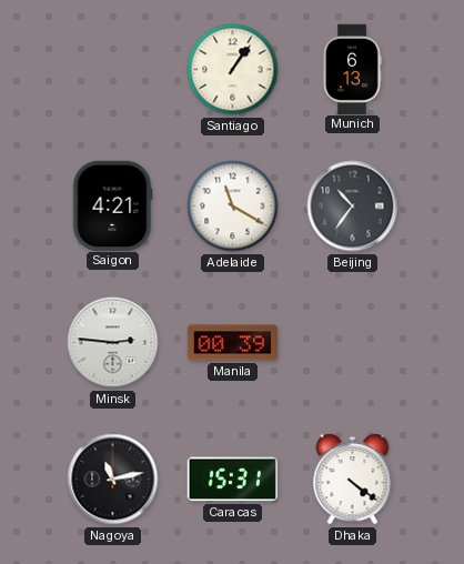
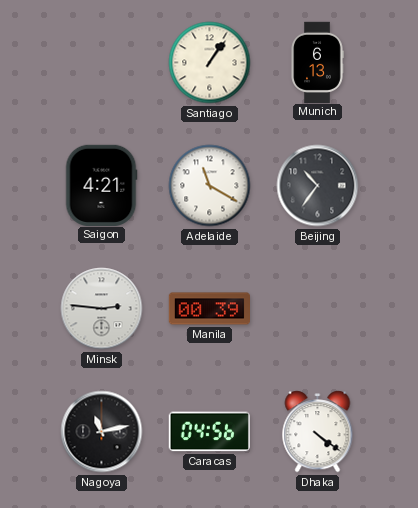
Caracas: 15:31 -> 04:56
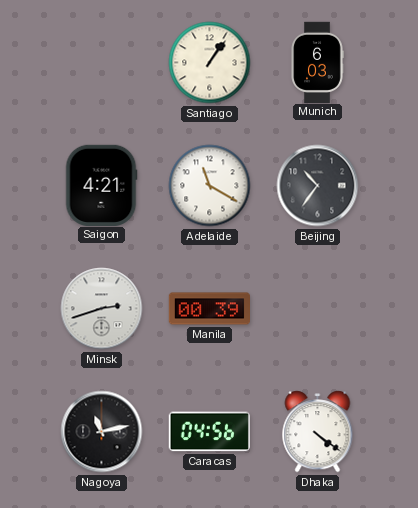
Munich: 6:13 -> 6:03
Minsk: 2:46 -> 2:42
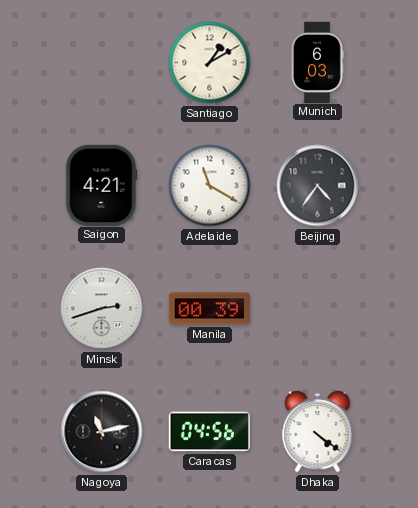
Santiago: 1:06 -> 1:10
Beijing: 10:36 -> 4:36
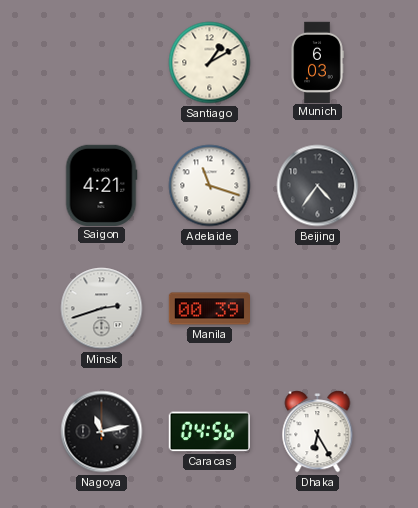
Adelaide: 11:20 -> 11:18
Dhaka: 4:21 -> 6:25
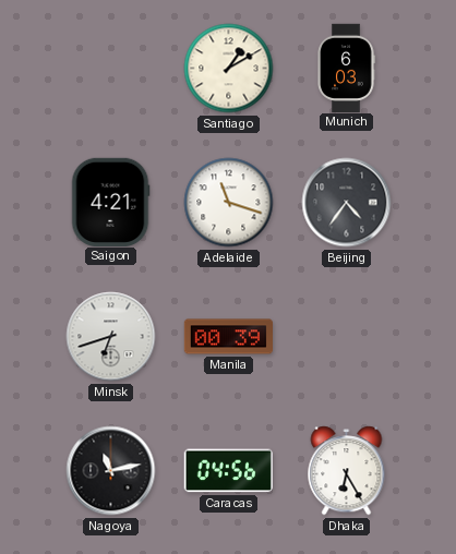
Minsk: 2:42 -> 6:42
